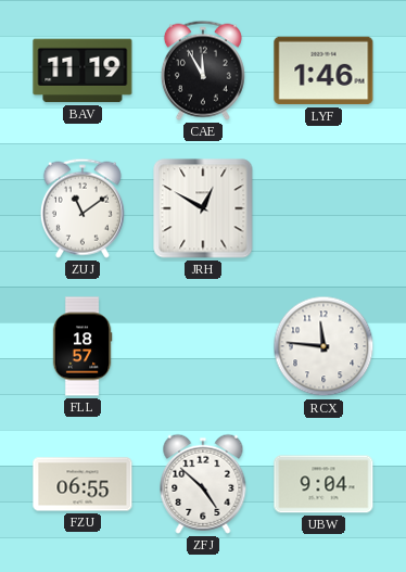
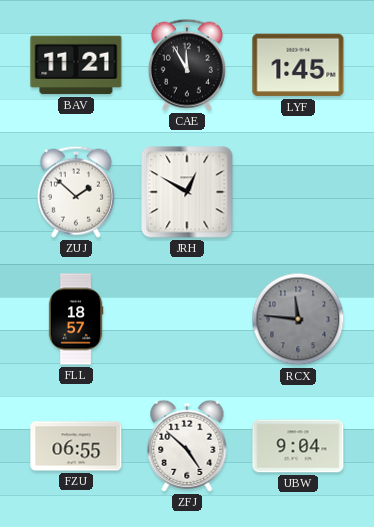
BAV: 11:19 -> 11:21
LYF: 1:46 -> 1:45
ZUJ: 11:09 -> 1:52
RCX dial: white -> grey
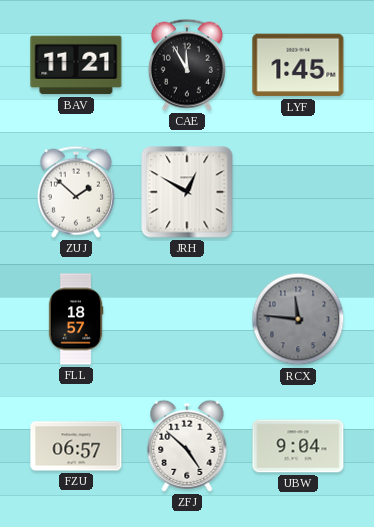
FZU: 06:55 -> 06:57
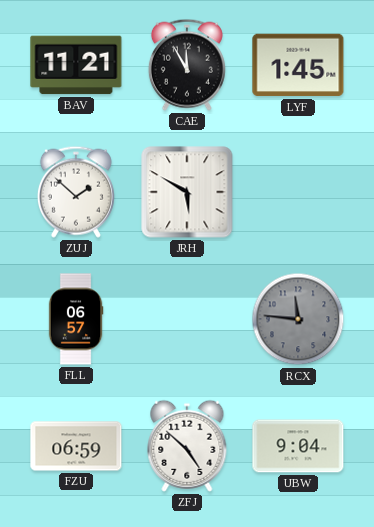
JRH: 12:50 -> 5:50
FLL: 18:57 -> 06:57
FZU: 06:57 -> 06:59
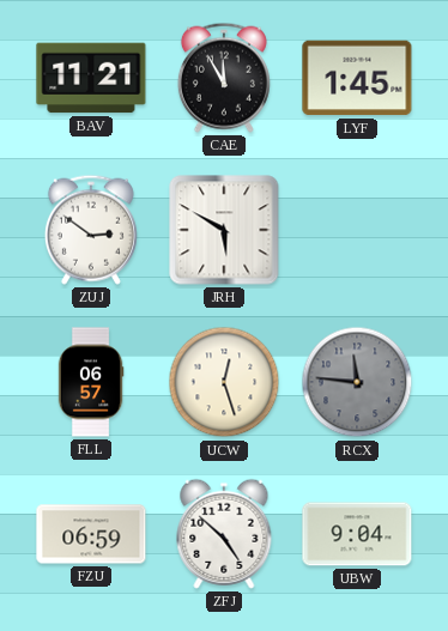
ZUJ: 1:52 -> 2:51
UCW: none -> 12:27
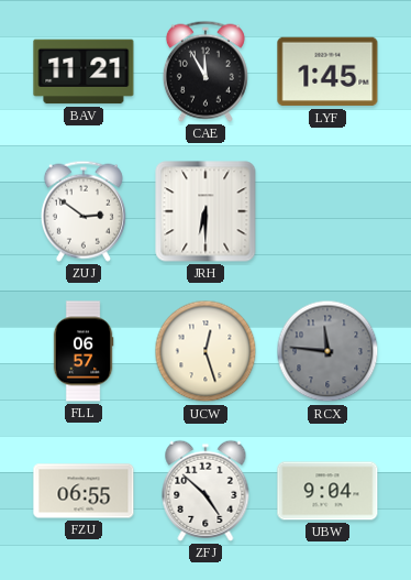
JRH: 5:50 -> 6:30
FZU: 06:59 -> 06:55
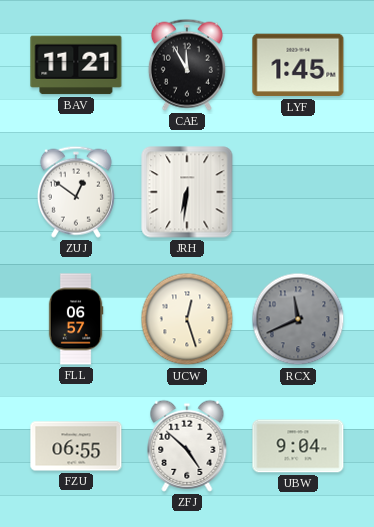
ZUJ: 2:51 -> 12:51
JRH: 6:30 -> 6:31
RCX: 11:46 -> 11:41
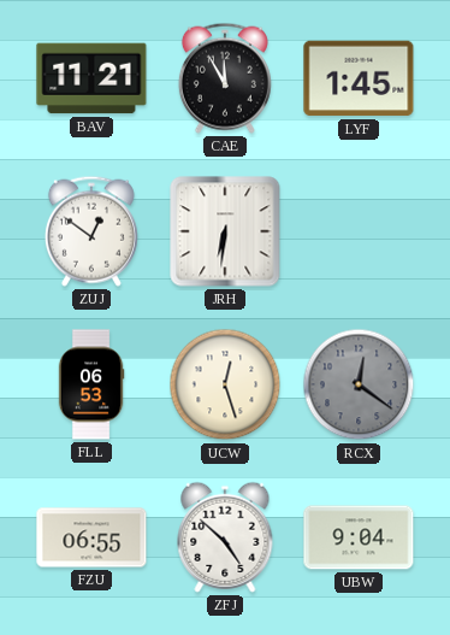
FLL: 06:57 -> 06:53
RCX: 11:41 -> 12:21
